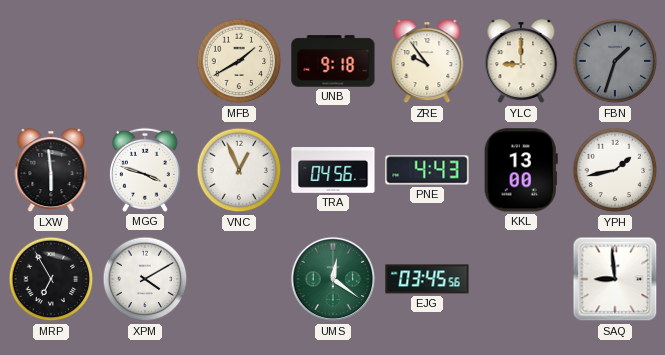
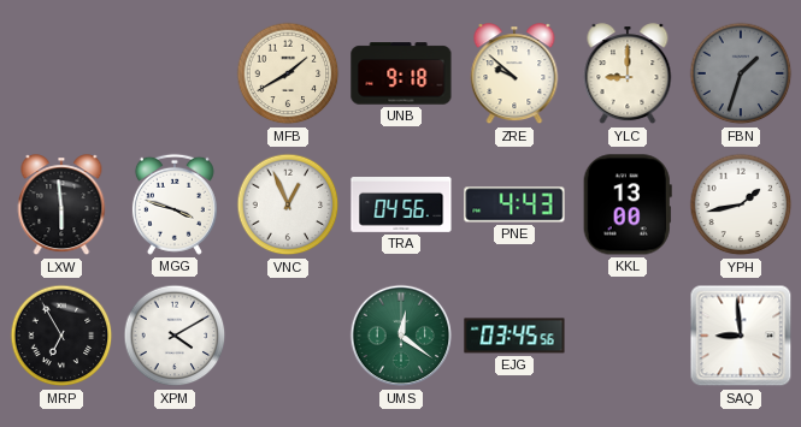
ZRE: 9:54 -> 9:52
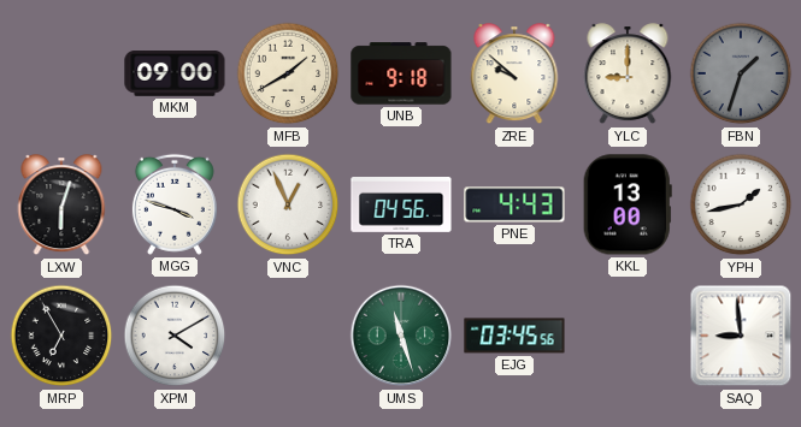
MKM: none -> 09:00
LXW: 5:59 -> 6:03
UMS: 12:21 -> 11:27
